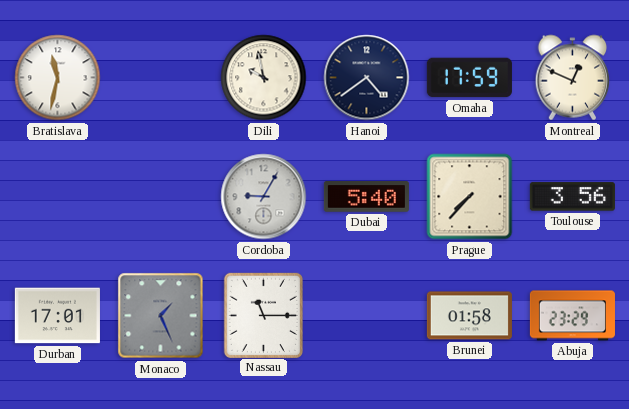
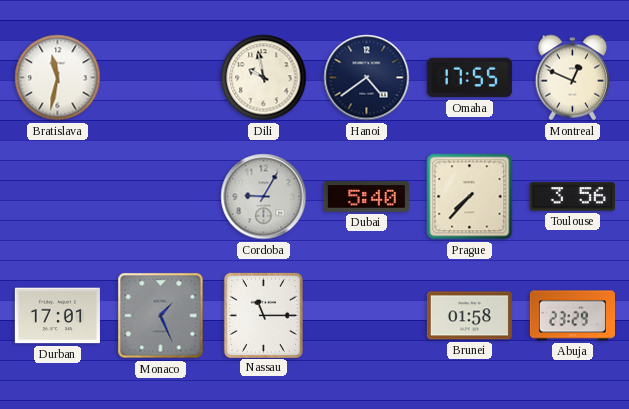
Omaha: 17:59 -> 17:55
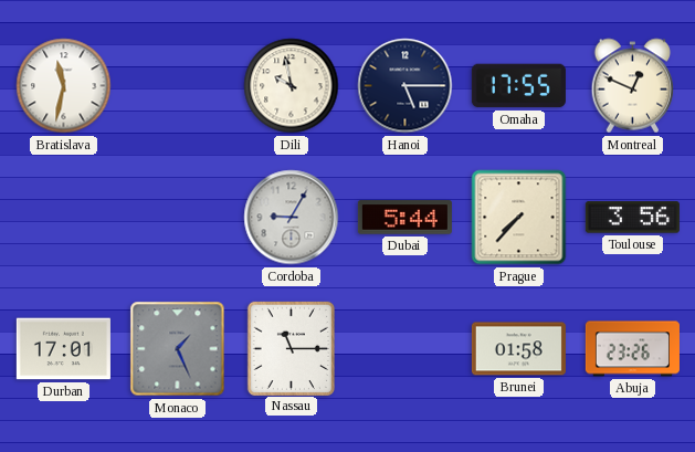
Hanoi: 4:39 -> 5:15
Dubai: 5:40 -> 5:44
Abuja: 23:29 -> 23:26
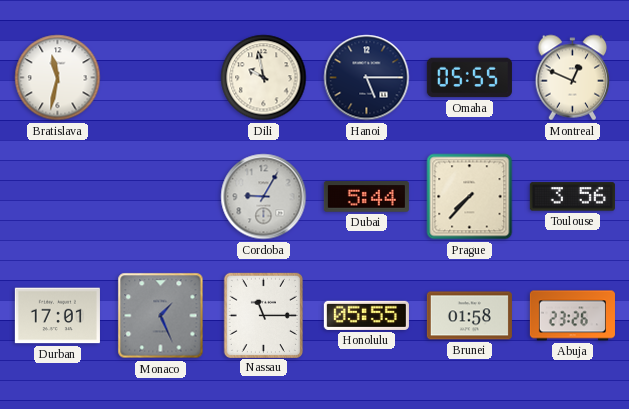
Omaha: 17:55 -> 05:55
Honolulu: none -> 05:55
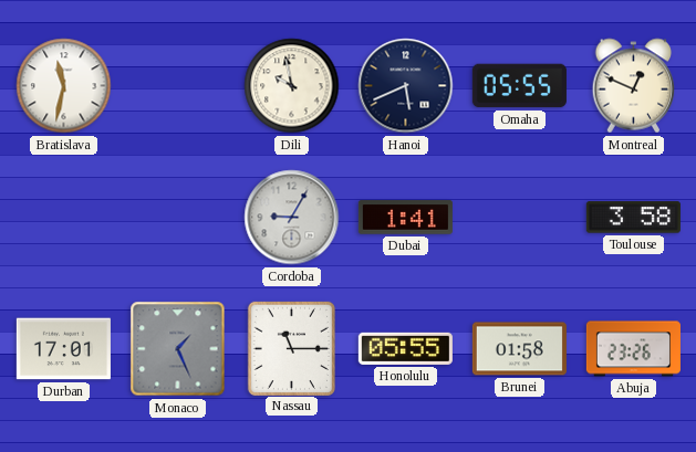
Hanoi: 5:15 -> 5:41
Dubai: 5:44 -> 1:41
Prague: 7:37 -> none
Toulouse: 3:56 -> 3:58
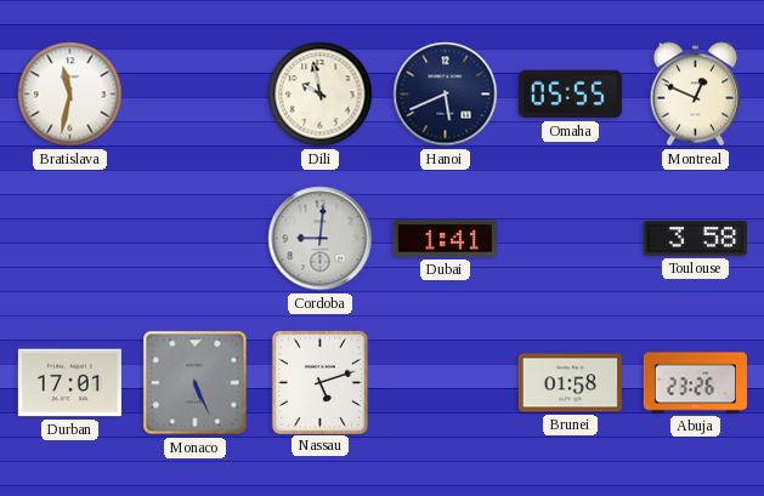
Cordoba: 9:05 -> 9:01
Monaco: 1:26 -> 5:26
Nassau: 11:15 -> 5:12
Honolulu: 05:55 -> none
